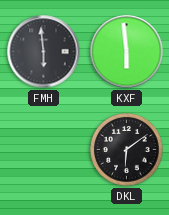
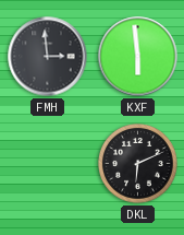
FMH: 5:59 -> 2:59
DKL: 6:09 -> 6:11
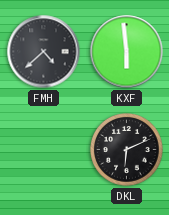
FMH: 2:59 -> 4:38
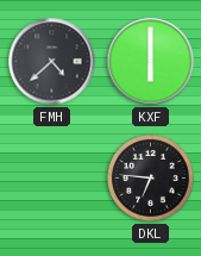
KXF: 5:59 -> 6:00
DKL: 6:11 -> 6:46
